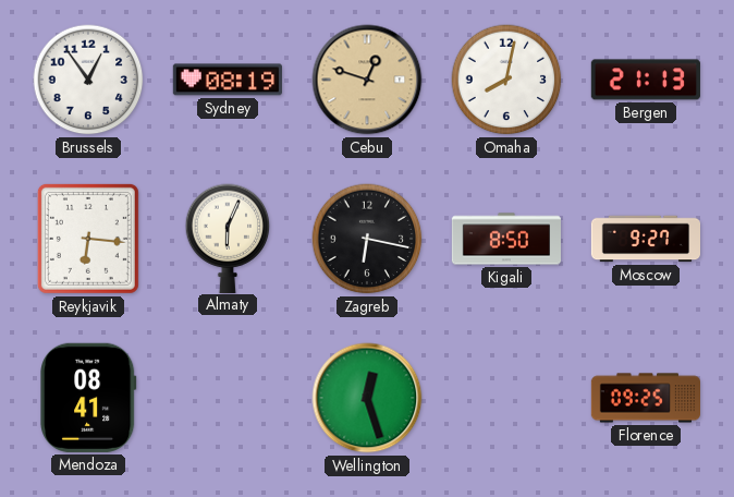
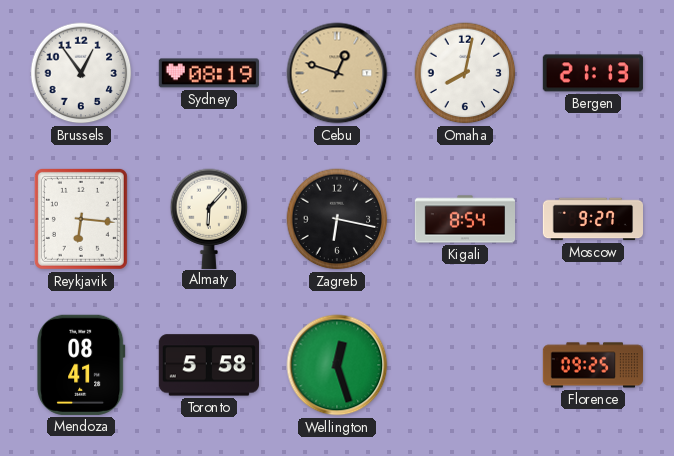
Almaty: 6:04 -> 6:07
Kigali: 8:50 -> 8:54
Toronto: none -> 5:58
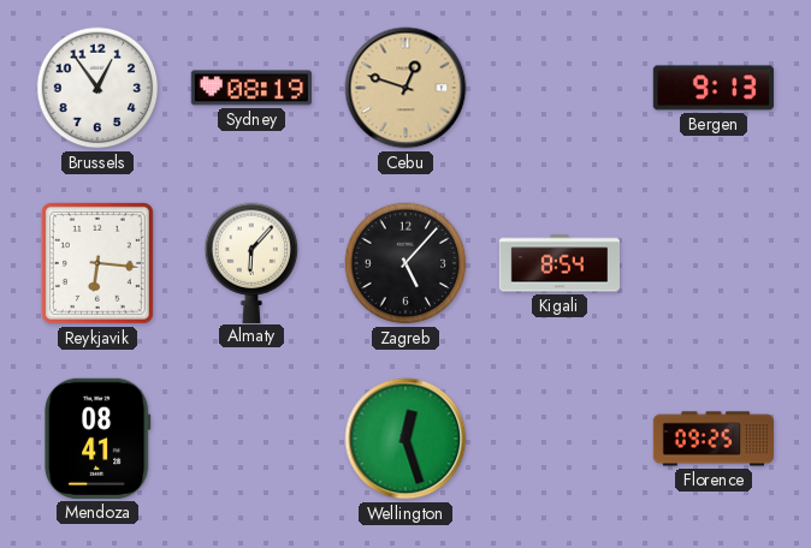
Omaha: 8:02 -> none
Bergen: 21:13 -> 9:13
Zagreb: 6:17 -> 5:07
Moscow: 9:27 -> none
Toronto: 5:58 -> none
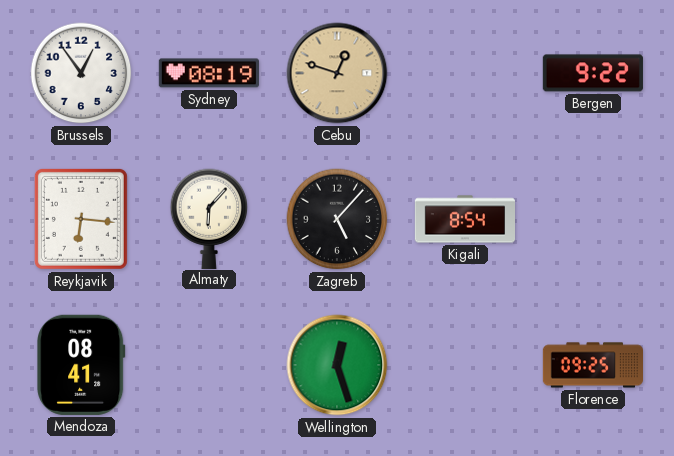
Bergen: 9:13 -> 9:22
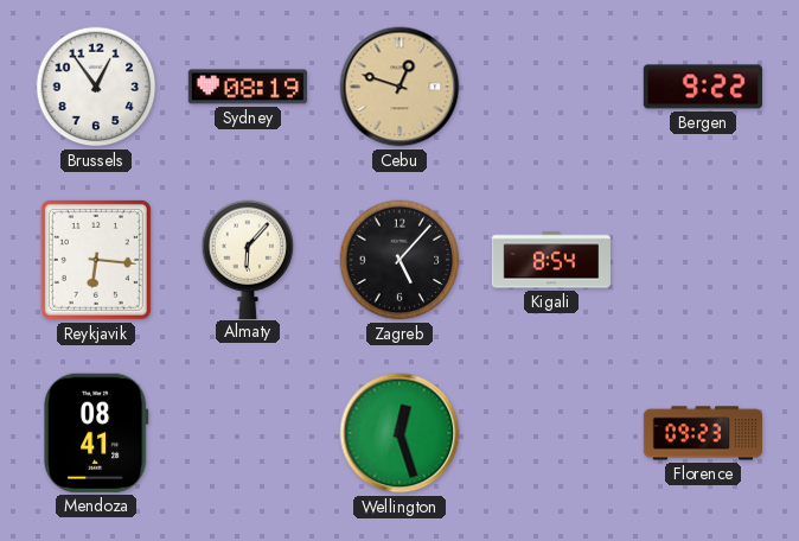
Florence: 09:25 -> 09:23
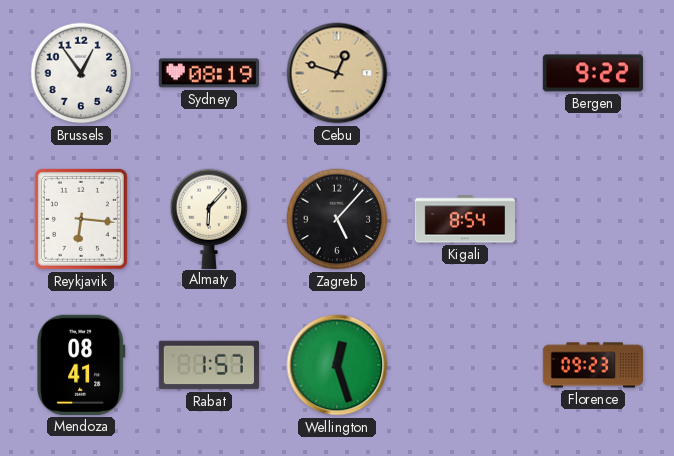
Rabat: none -> 1:57
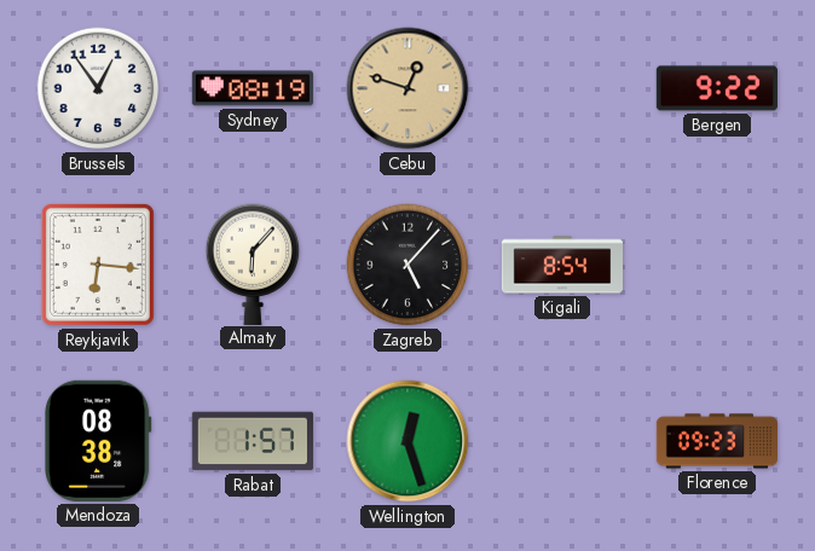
Mendoza: 08:41 -> 08:38
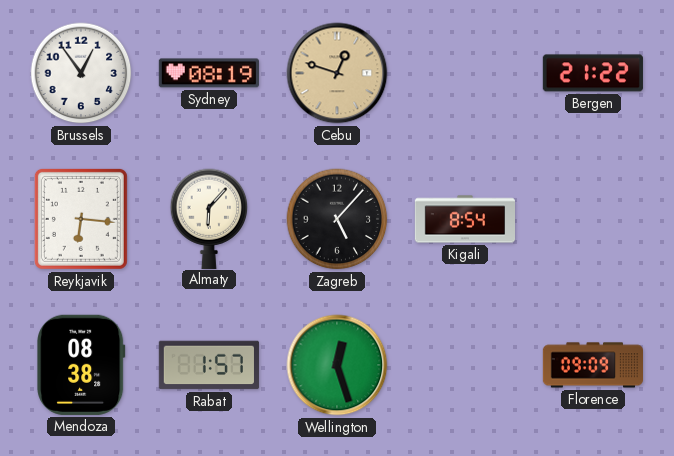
Bergen: 9:22 -> 21:22
Florence: 09:23 -> 09:09
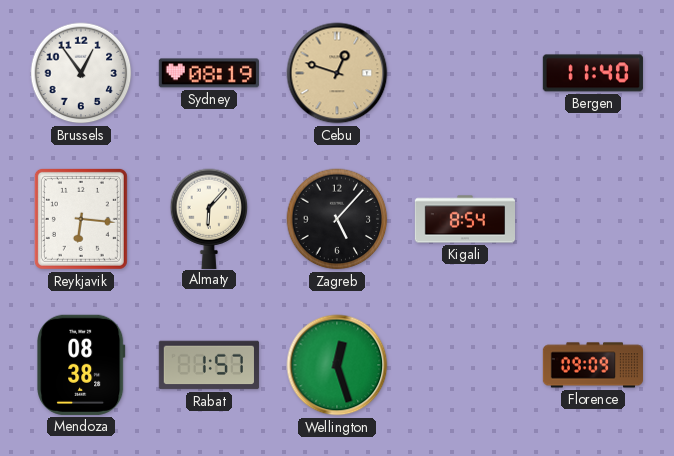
Bergen: 21:22 -> 11:40
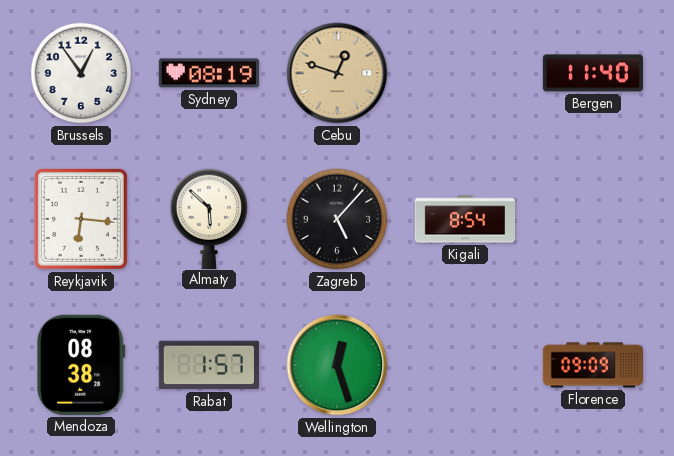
Almaty: 6:07 -> 5:52
